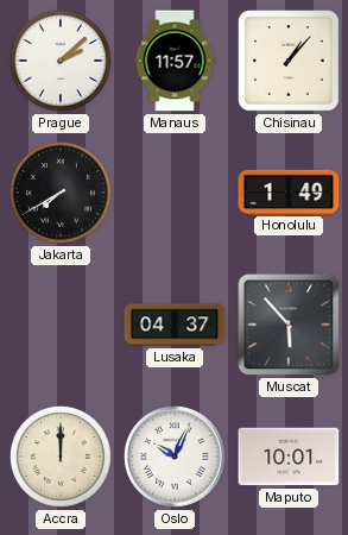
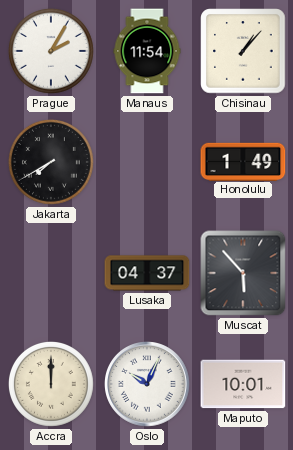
Prague: 2:08 -> 2:05
Manaus: 11:57 -> 11:54
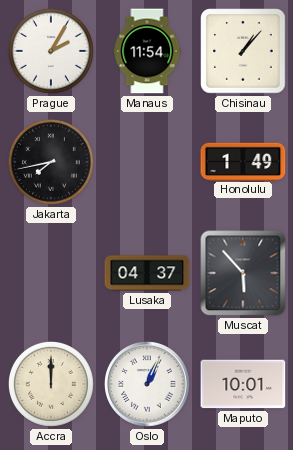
Jakarta: 7:40 -> 7:43
Oslo: 10:04 -> 1:04
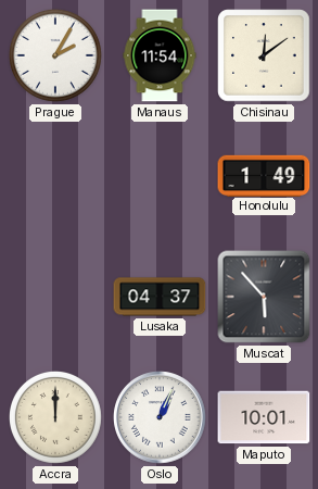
Chisinau: 1:07 -> 12:09
Jakarta: 7:43 -> none
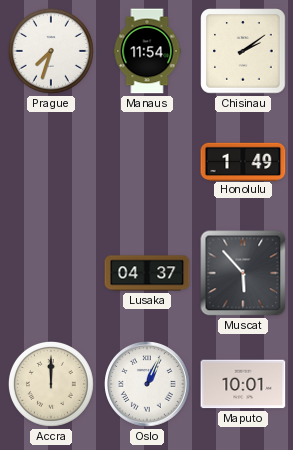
Prague: 2:05 -> 7:33
Chisinau: 12:09 -> 2:09
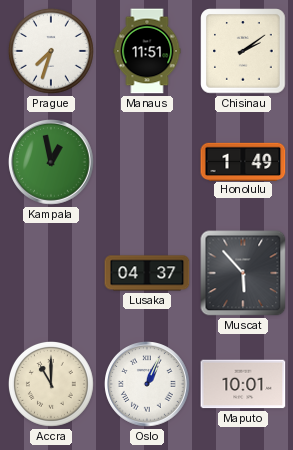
Manaus: 11:54 -> 11:51
Kampala: none -> 12:58
Accra: 12:00 -> 11:00
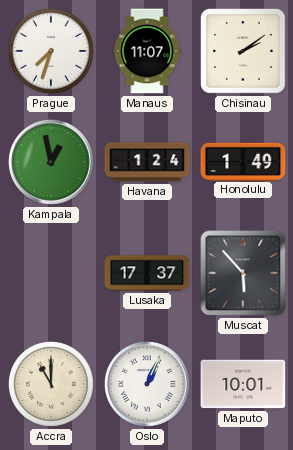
Manaus: 11:51 -> 11:07
Havana: none -> 1:24
Lusaka: 04:37 -> 17:37
